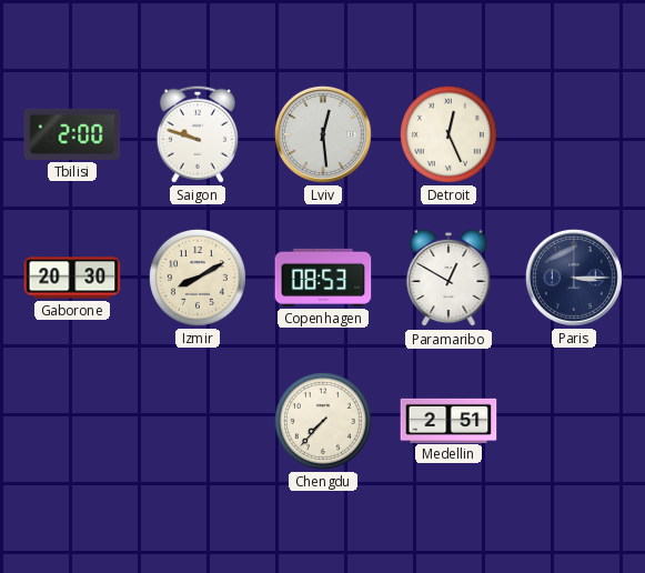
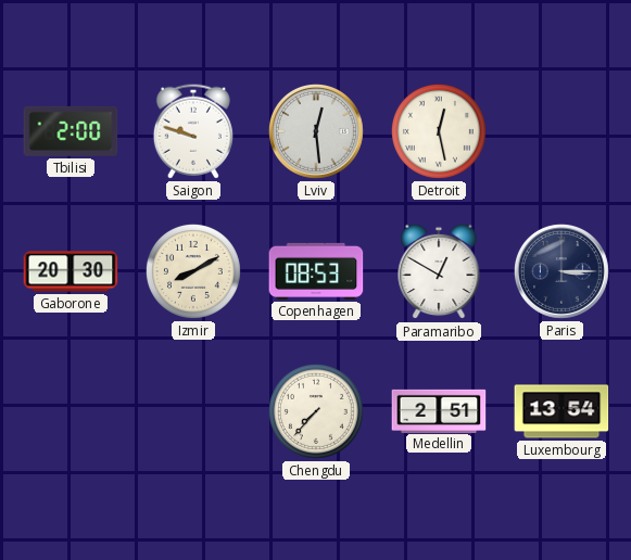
Detroit: 12:26 -> 12:28
Luxembourg: none -> 13:54
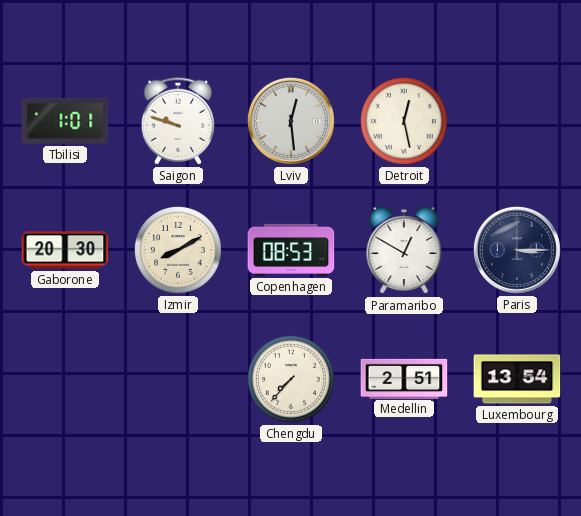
Tbilisi: 2:00 -> 1:01
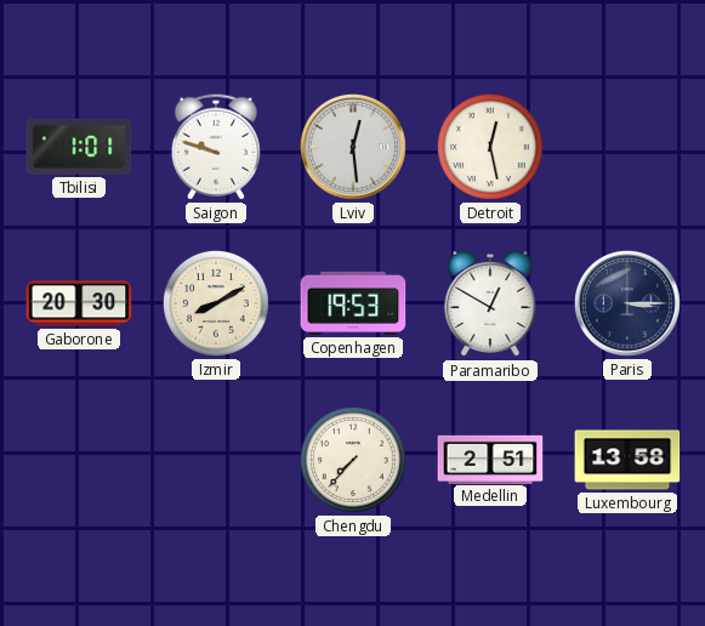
Copenhagen: 08:53 -> 19:53
Luxembourg: 13:54 -> 13:58
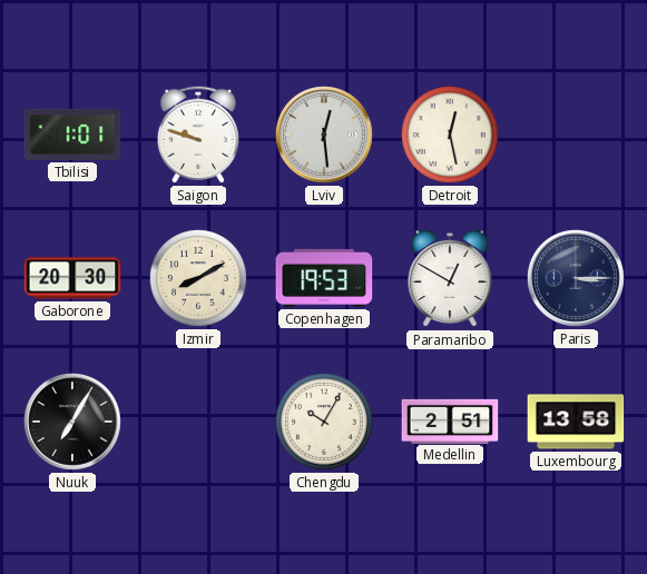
Nuuk: none -> 7:05
Chengdu: 7:37 -> 10:05
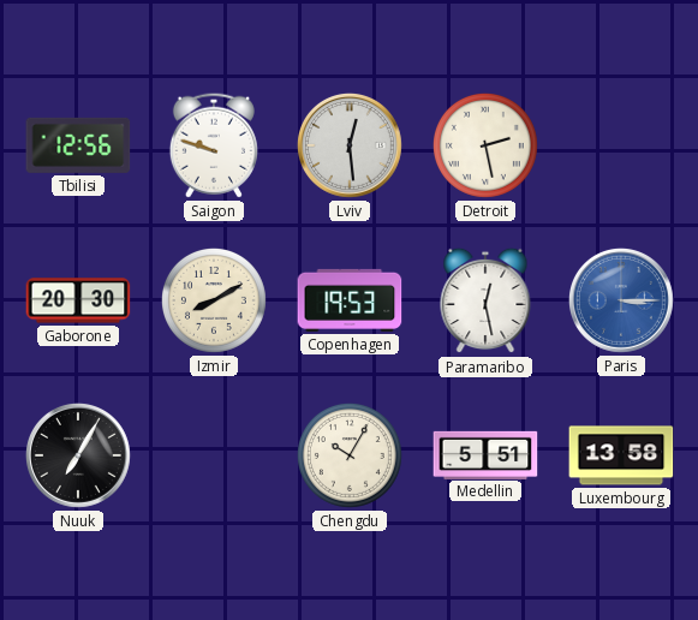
Tbilisi: 1:01 -> 12:56
Detroit: 12:28 -> 2:28
Paramaribo: 12:50 -> 12:28
Paris dial: navy -> blue
Medellin: 2:51 -> 5:51
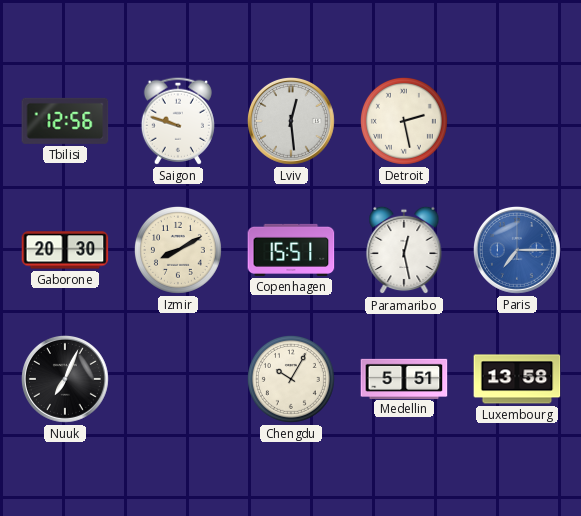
Copenhagen: 19:53 -> 15:51
Paris: 3:15 -> 7:15
Nuuk: 7:05 -> 7:04
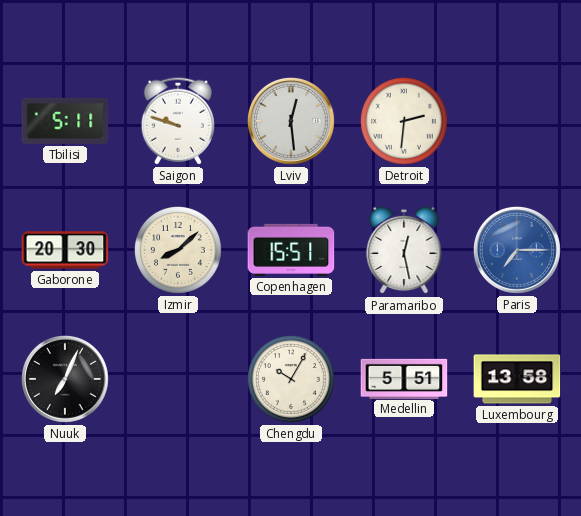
Tbilisi: 12:56 -> 5:11
Detroit: 2:28 -> 2:31
Izmir: 8:10 -> 8:08
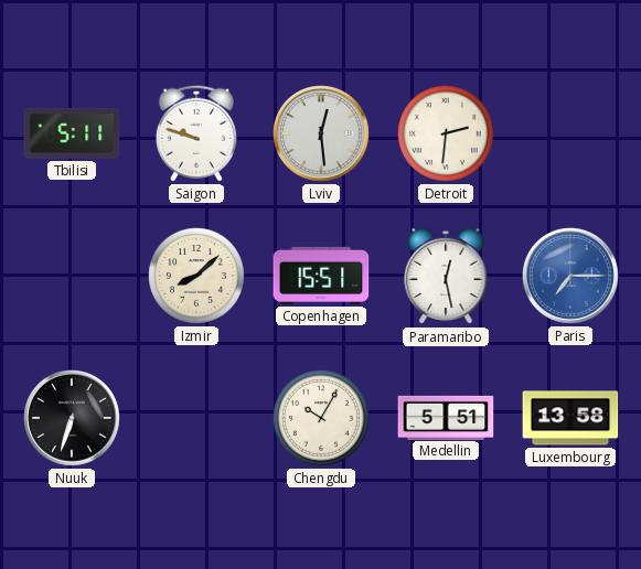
Gaborone: 20:30 -> none
Nuuk: 7:04 -> 6:33
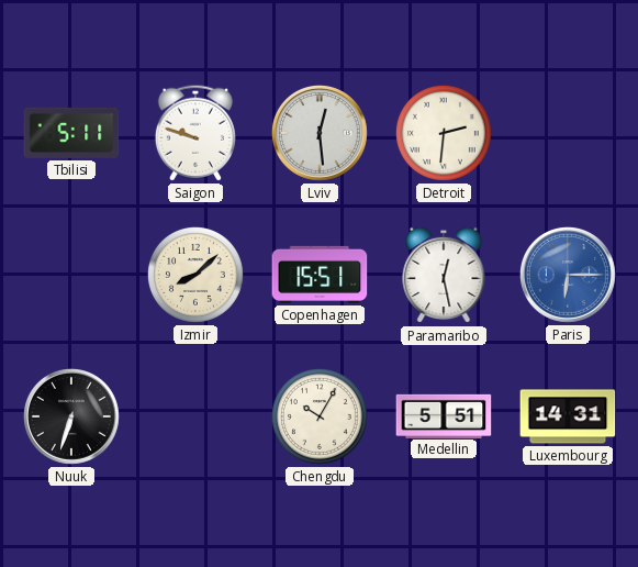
Paris: 7:15 -> 6:15
Luxembourg: 13:58 -> 14:31
